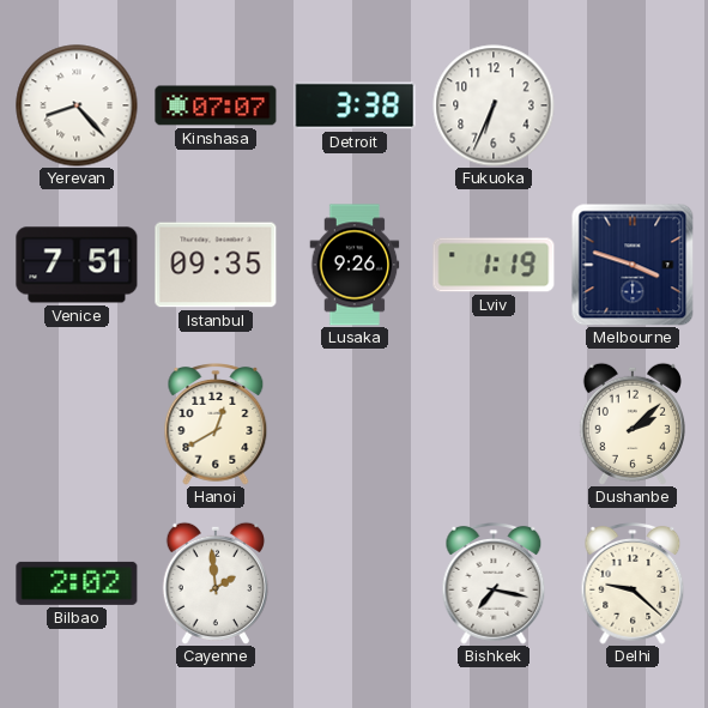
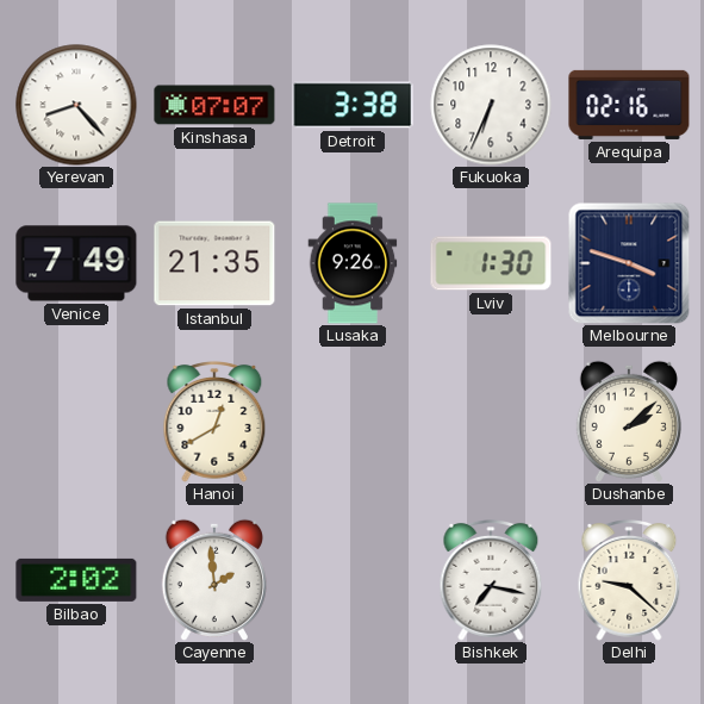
Arequipa: none -> 02:16
Venice: 7:51 -> 7:49
Istanbul: 09:35 -> 21:35
Lviv: 1:19 -> 1:30
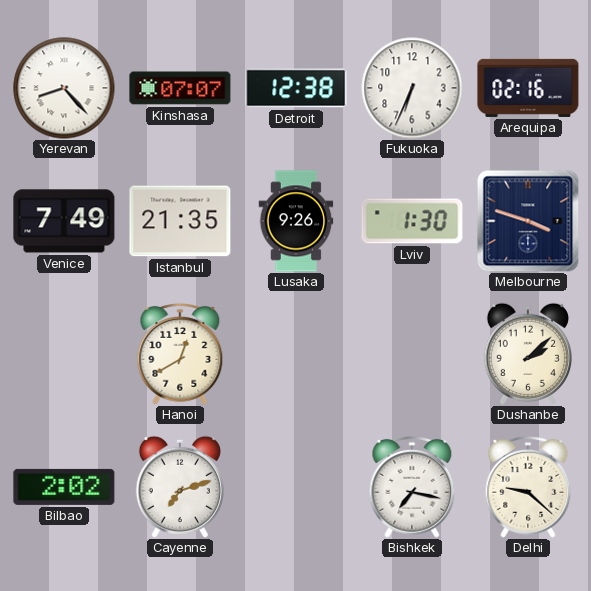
Detroit: 3:38 -> 12:38
Cayenne: 1:59 -> 7:12
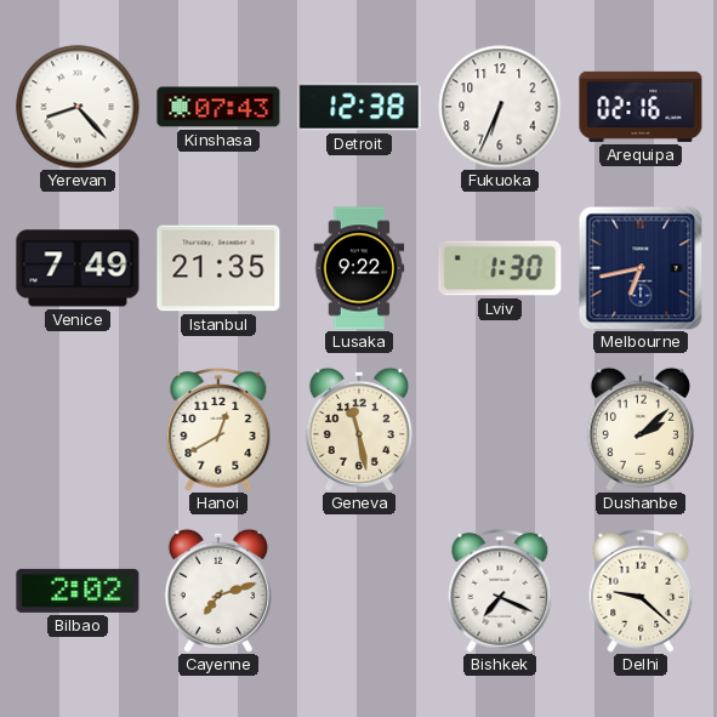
Kinshasa: 07:07 -> 07:43
Lusaka: 9:26 -> 9:22
Melbourne: 3:48 -> 6:43
Geneva: none -> 11:28
Bishkek: 7:17 -> 7:19
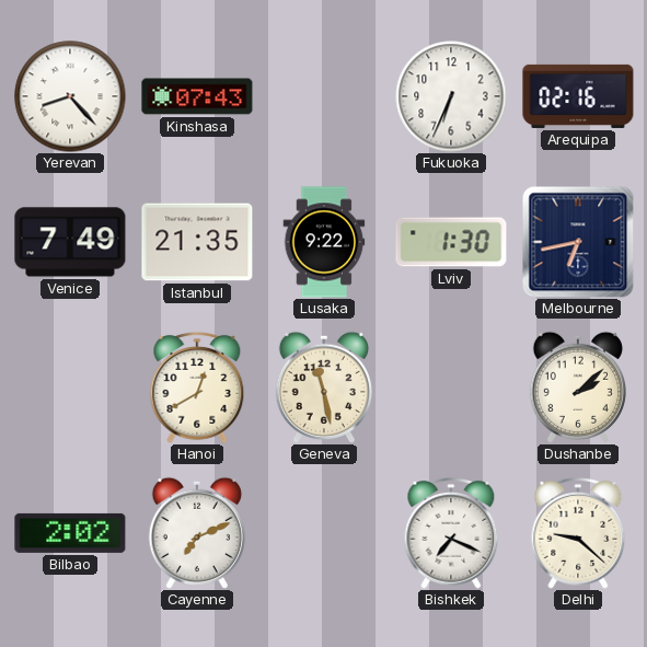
Detroit: 12:38 -> none
Cayenne: 7:12 -> 7:11
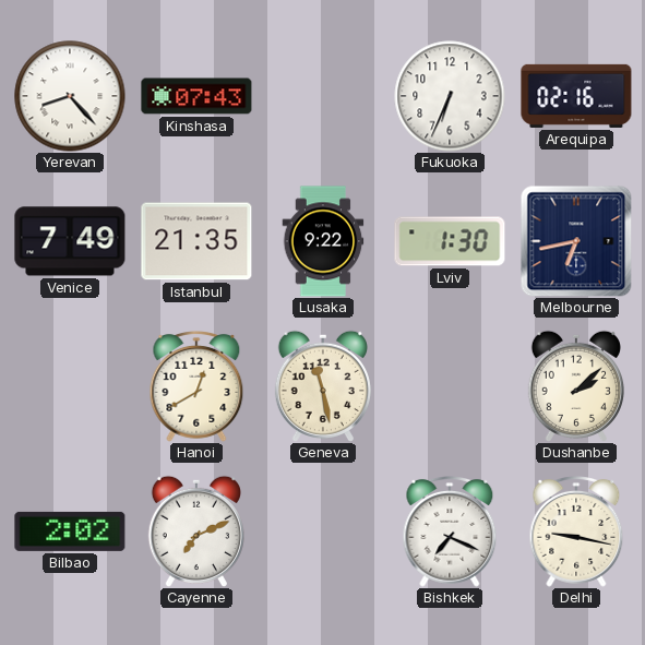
Delhi: 9:22 -> 9:17
